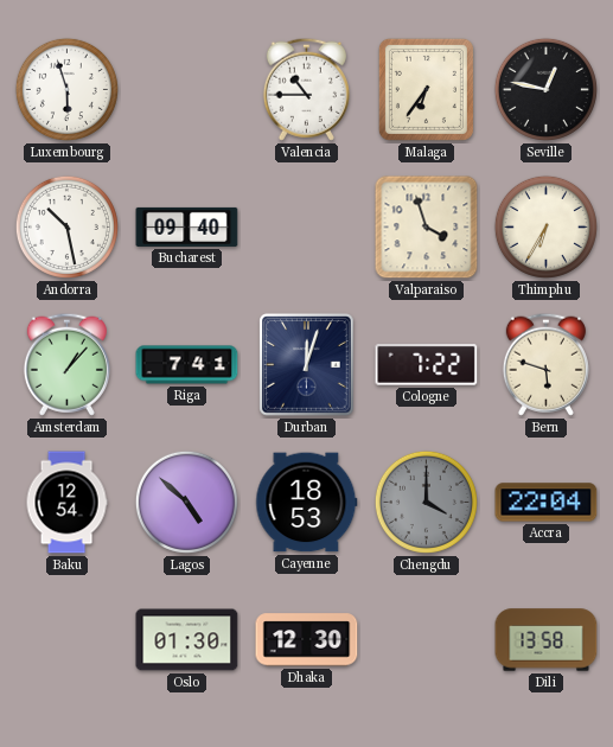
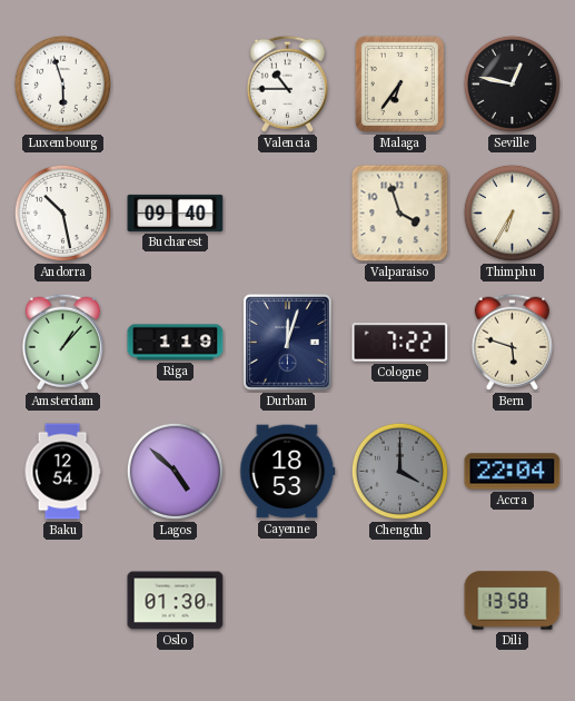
Riga: 7:41 -> 1:19
Dhaka: 12:30 -> none
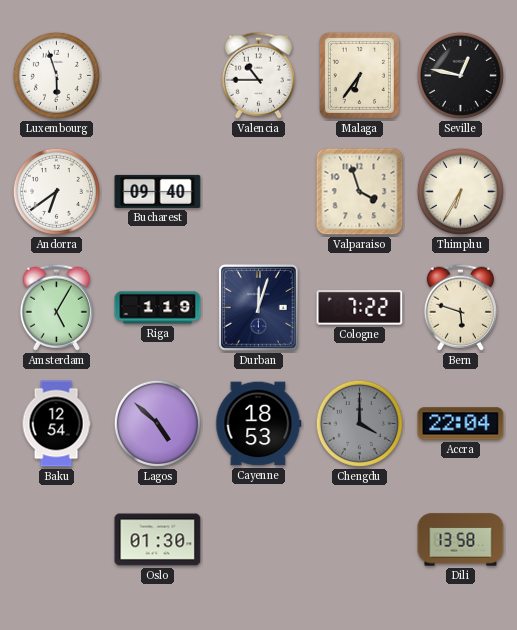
Andorra: 10:28 -> 6:39
Amsterdam: 1:07 -> 5:05
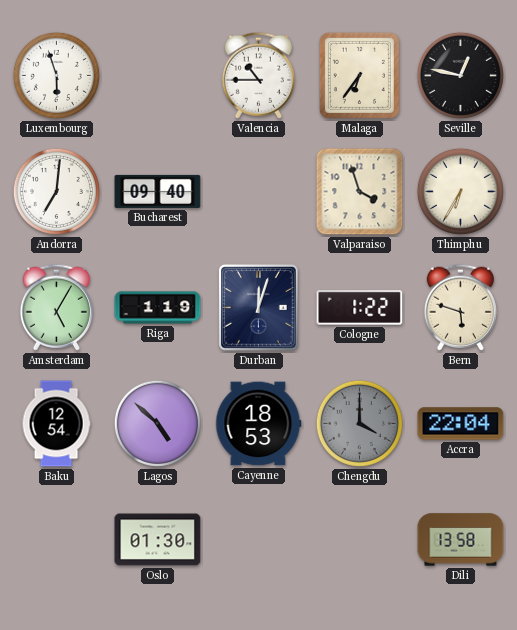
Andorra: 6:39 -> 7:01
Cologne: 7:22 -> 1:22
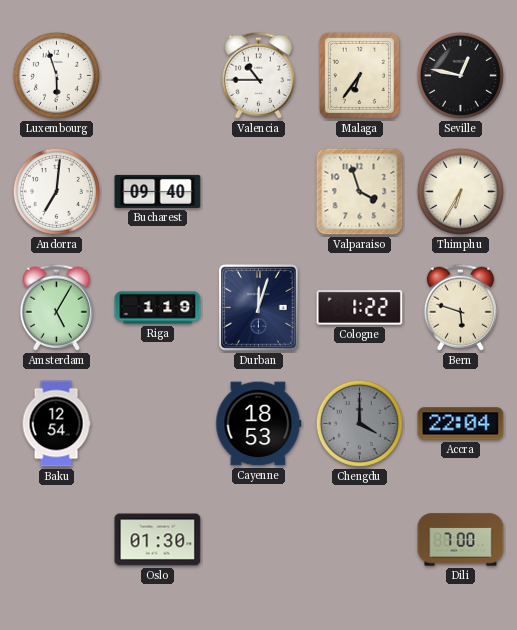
Lagos: 4:52 -> none
Dili: 13:58 -> 7:00
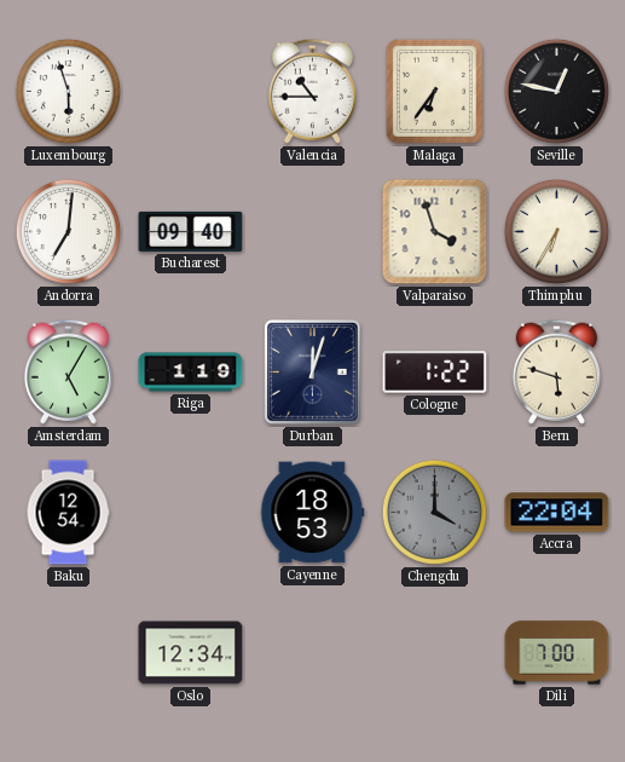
Oslo: 01:30 -> 12:34
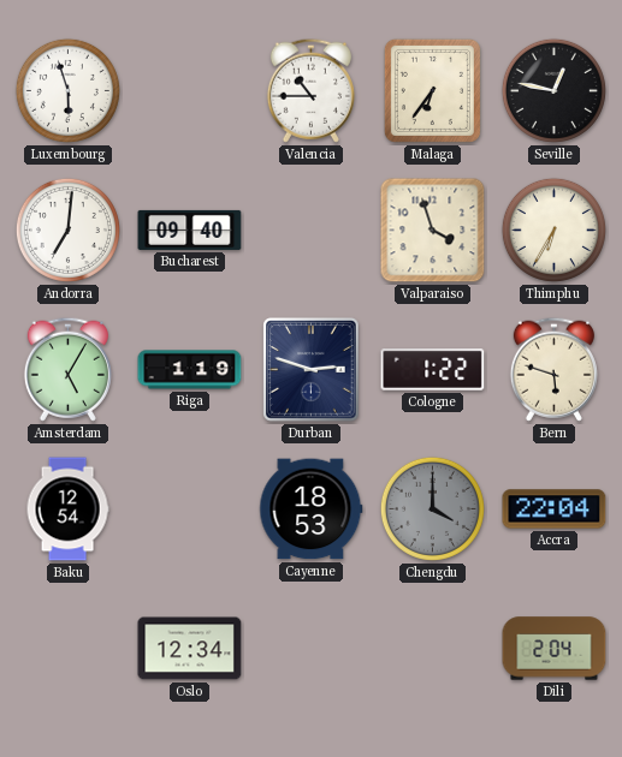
Durban: 12:03 -> 2:48
Dili: 7:00 -> 2:04
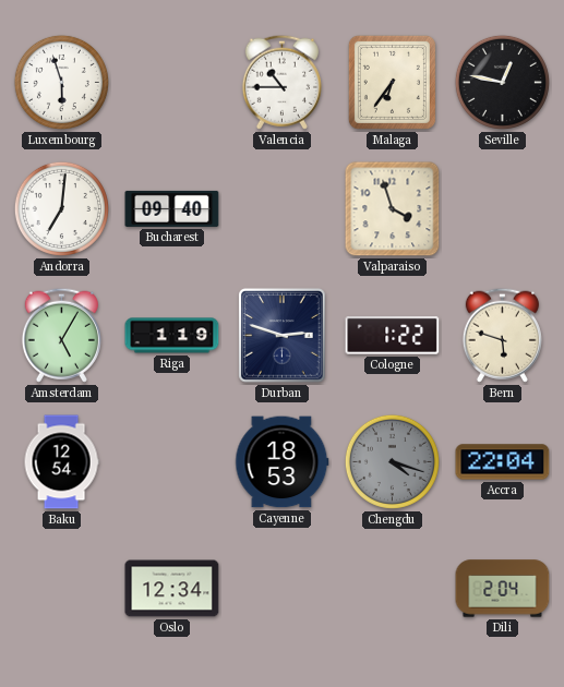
Thimphu: 6:35 -> none
Chengdu: 4:00 -> 4:18
